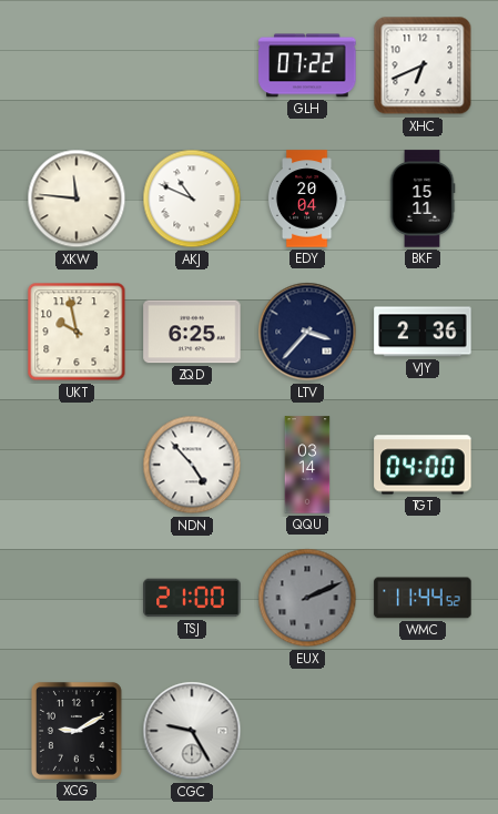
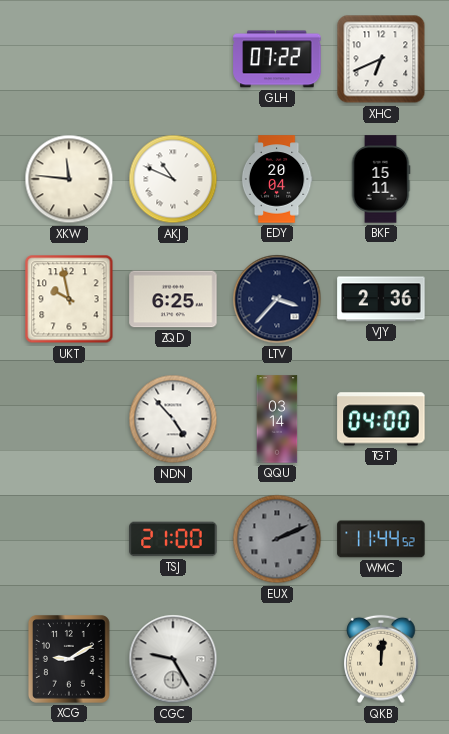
QKB: none -> 12:01
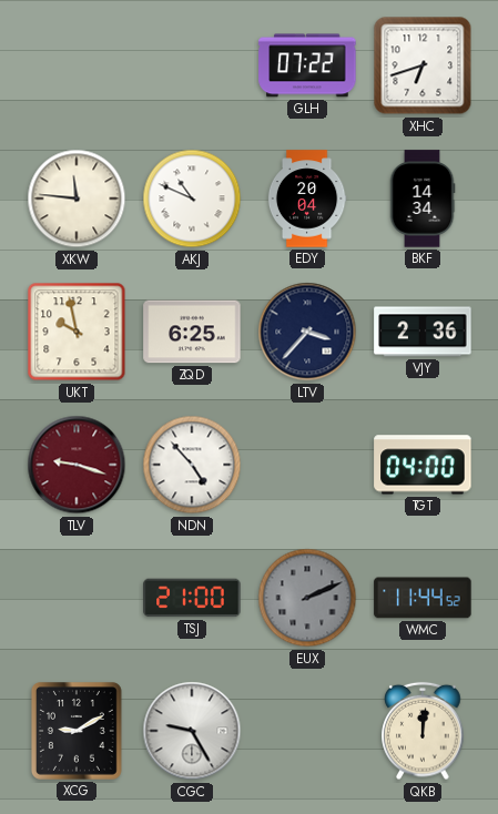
XHC: 6:41 -> 6:42
BKF: 15:11 -> 14:34
TLV: none -> 9:18
QQU: 03:14 -> none
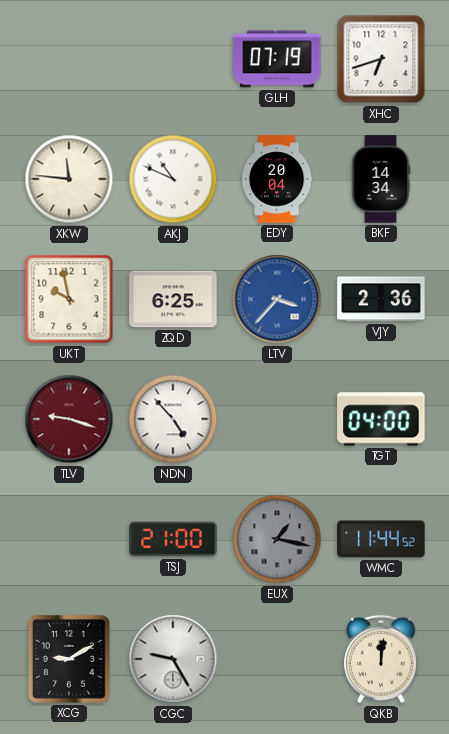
GLH: 07:22 -> 07:19
LTV dial: navy -> blue
EUX: 2:11 -> 1:17
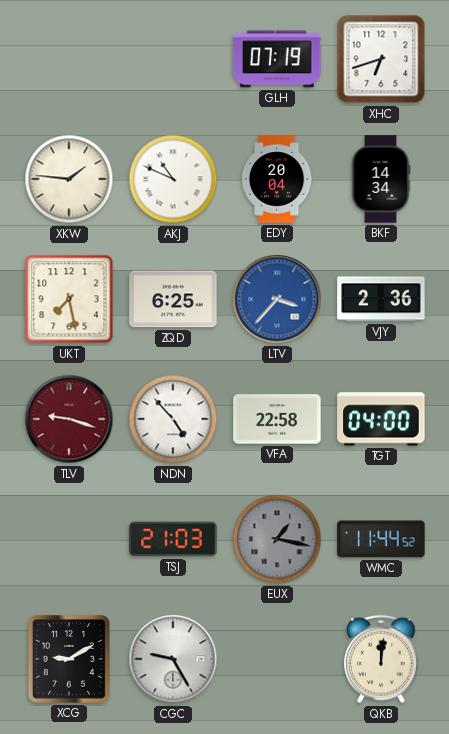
XKW: 11:46 -> 1:46
UKT: 9:58 -> 7:28
VFA: none -> 22:58
TSJ: 21:00 -> 21:03
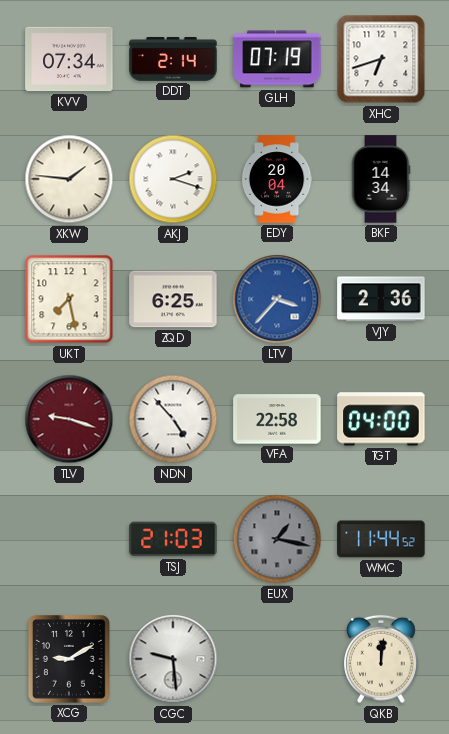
KVV: none -> 07:34
DDT: none -> 2:14
AKJ: 10:49 -> 2:18
CGC: 9:25 -> 9:29
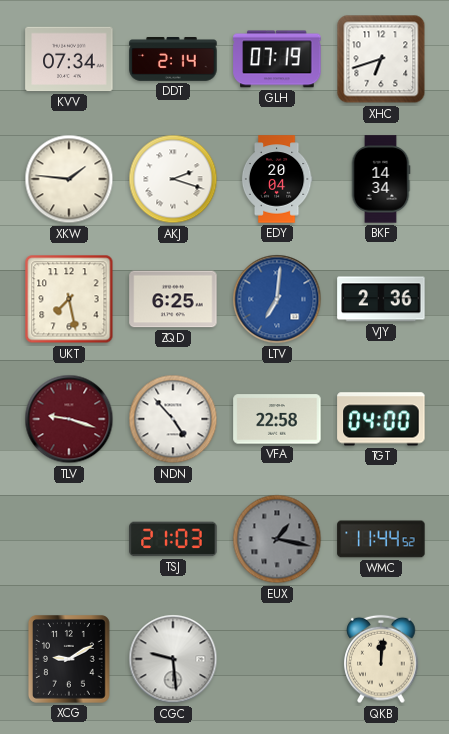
LTV: 3:37 -> 7:01
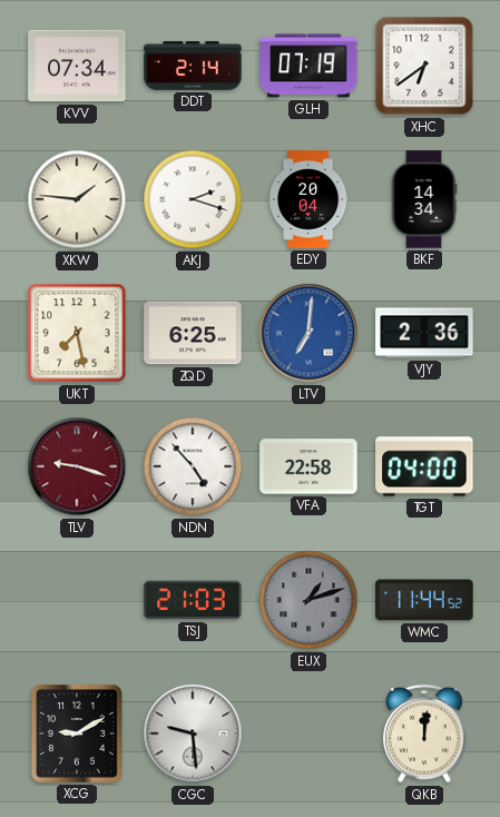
XHC: 6:42 -> 6:39
EUX: 1:17 -> 1:12
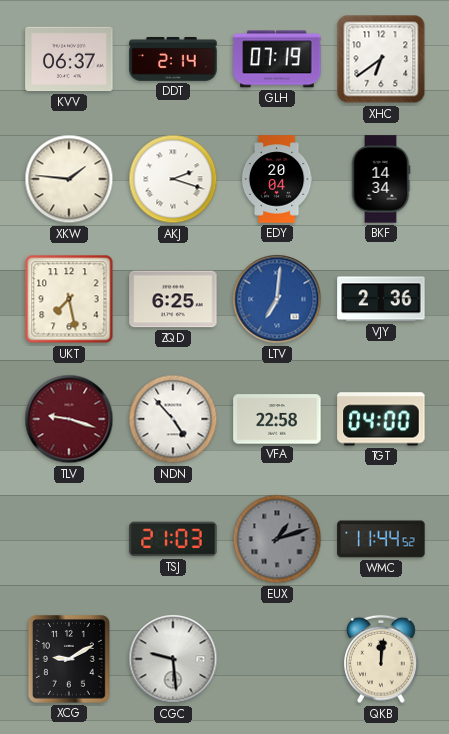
KVV: 07:34 -> 06:37
